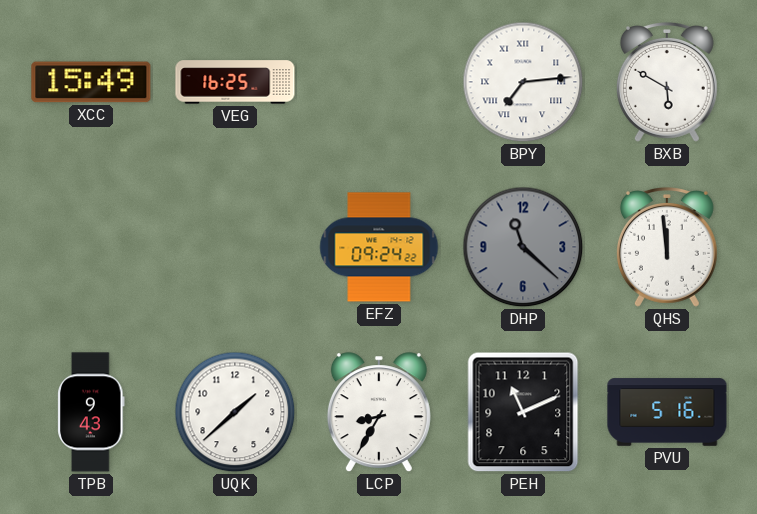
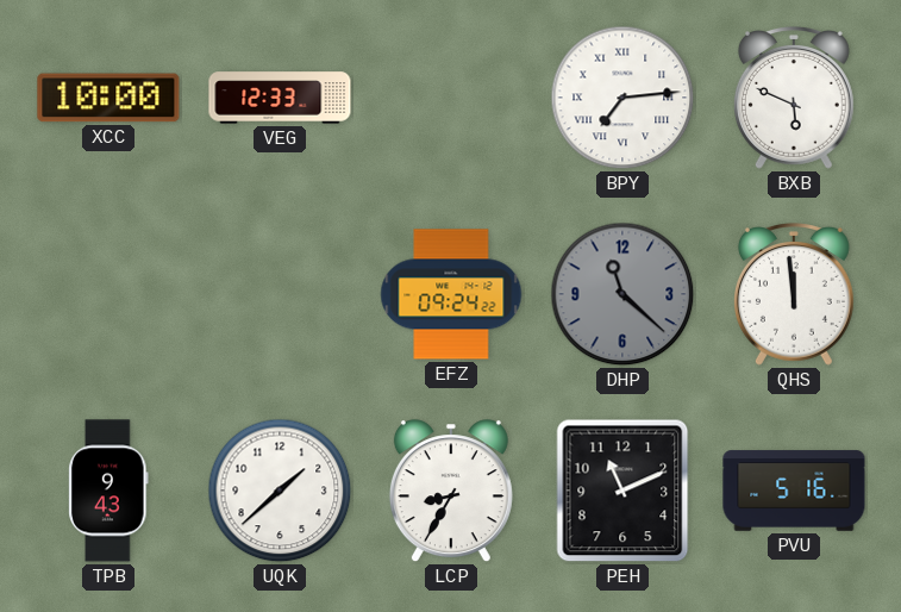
XCC: 15:49 -> 10:00
VEG: 16:25 -> 12:33
BXB: 5:50 -> 5:49
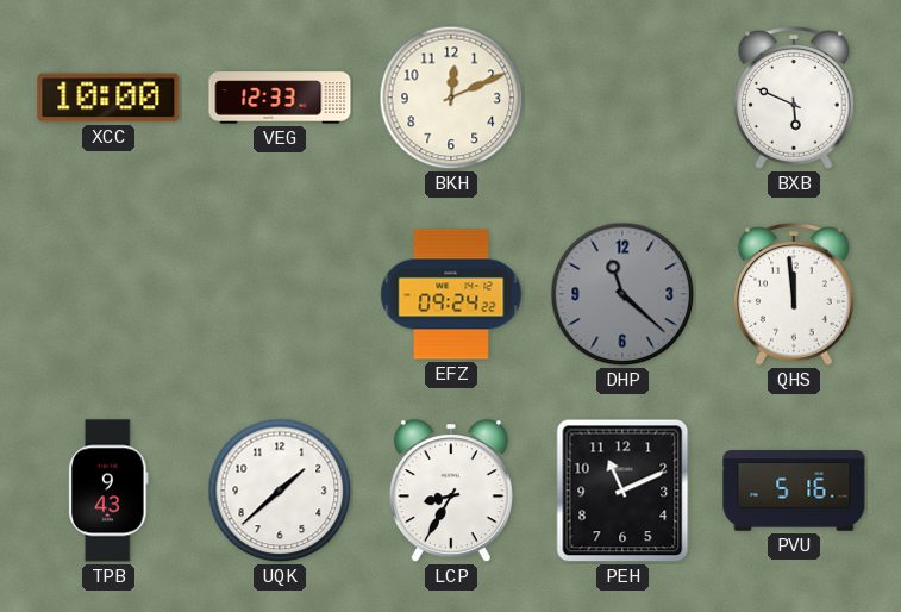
BKH: none -> 12:11
BPY: 7:14 -> none
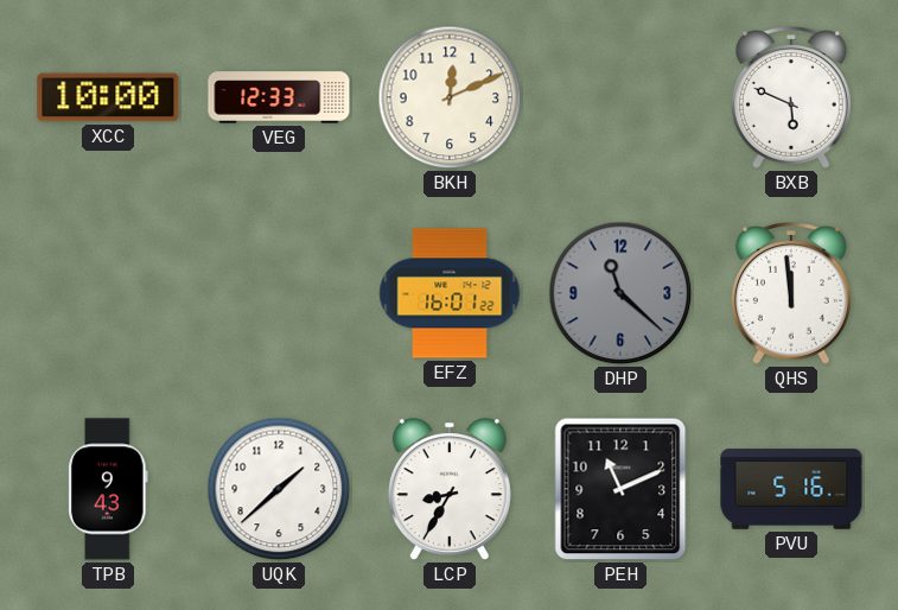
EFZ: 09:24 -> 16:01
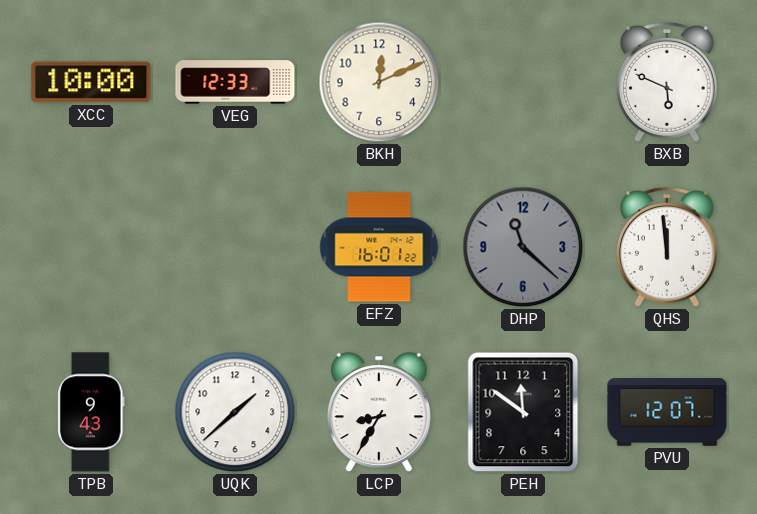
PEH: 11:11 -> 11:51
PVU: 5:16 -> 12:07
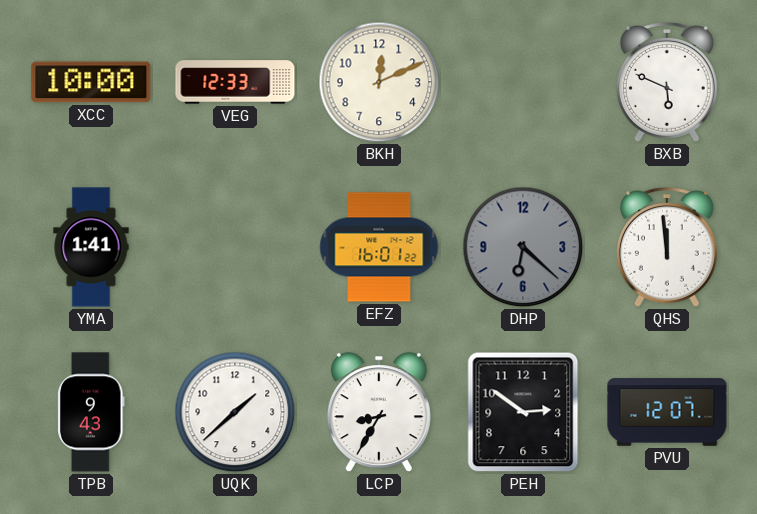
YMA: none -> 1:41
DHP: 11:22 -> 6:22
PEH: 11:51 -> 2:51
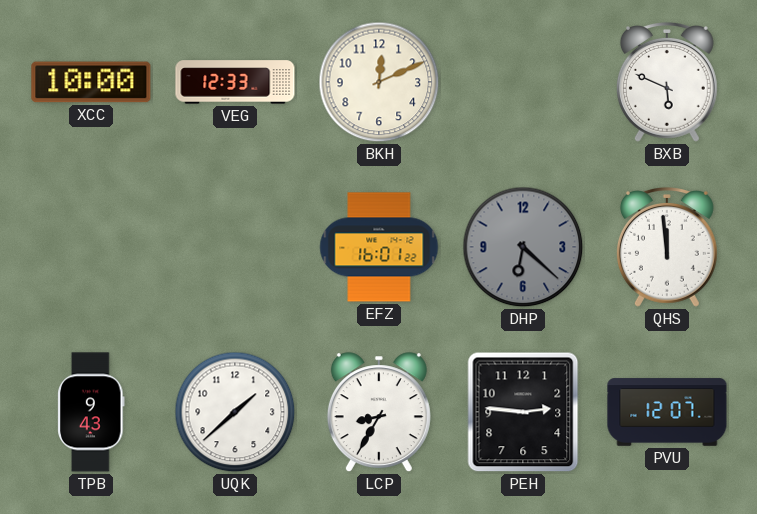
YMA: 1:41 -> none
PEH: 2:51 -> 2:46
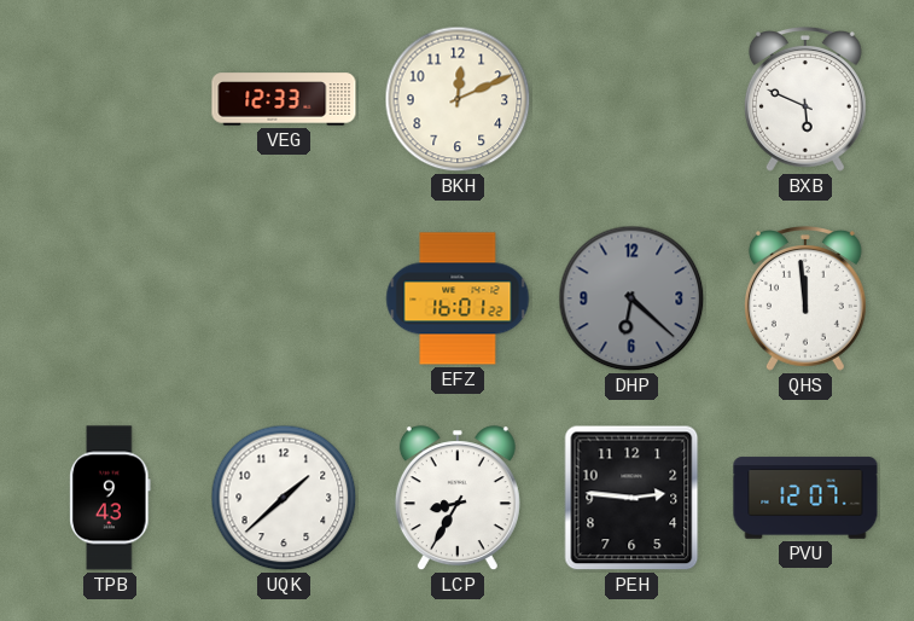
XCC: 10:00 -> none
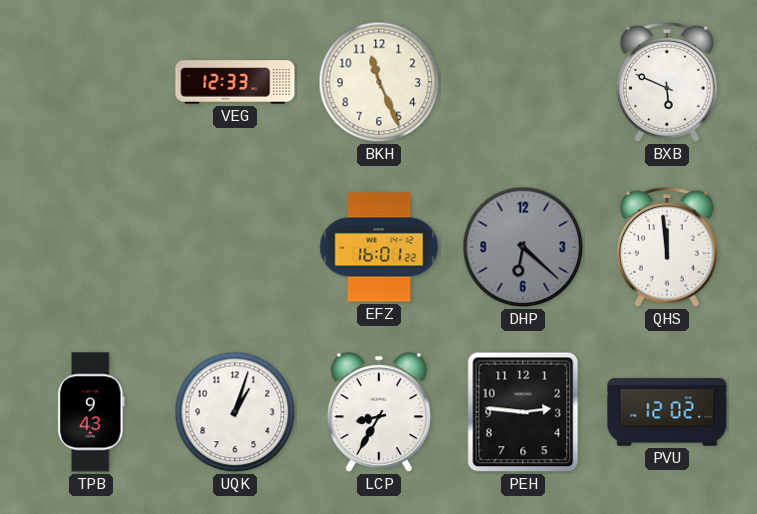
BKH: 12:11 -> 11:26
UQK: 1:38 -> 1:03
PVU: 12:07 -> 12:02
